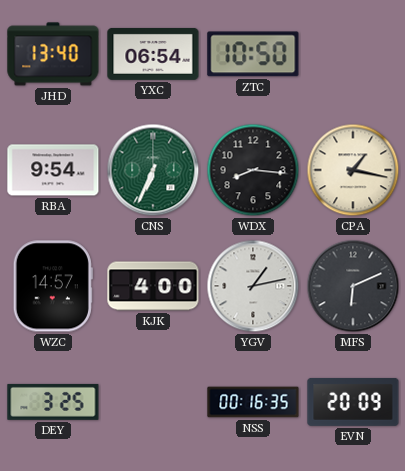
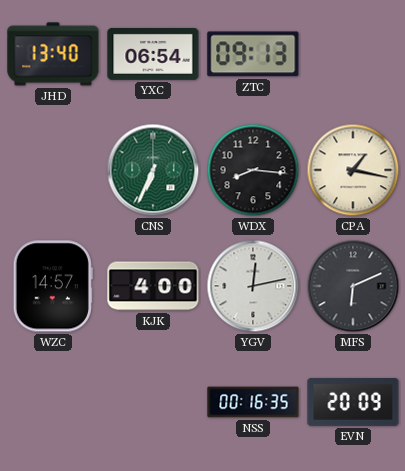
ZTC: 10:50 -> 09:13
RBA: 9:54 -> none
YGV: 1:13 -> 12:13
DEY: 3:25 -> none
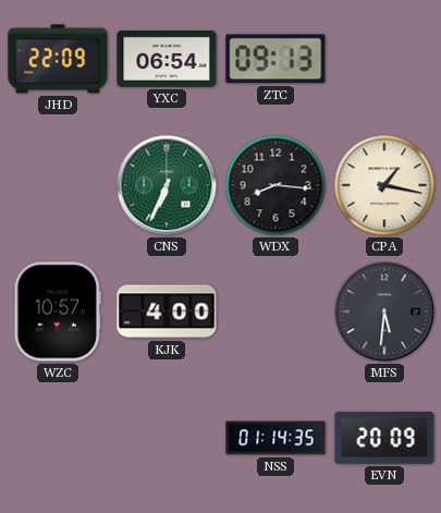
JHD: 13:40 -> 22:09
WZC: 14:57 -> 10:57
YGV: 12:13 -> none
MFS: 6:11 -> 5:31
NSS: 00:16 -> 01:14
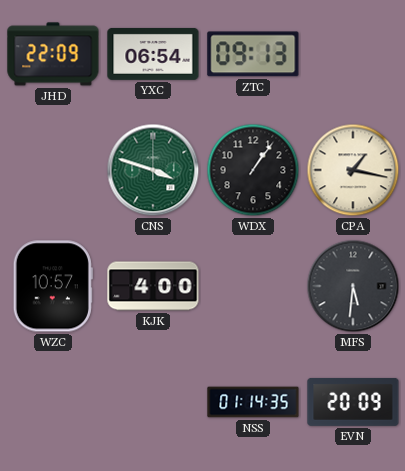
CNS: 6:34 -> 3:48
WDX: 8:16 -> 1:06
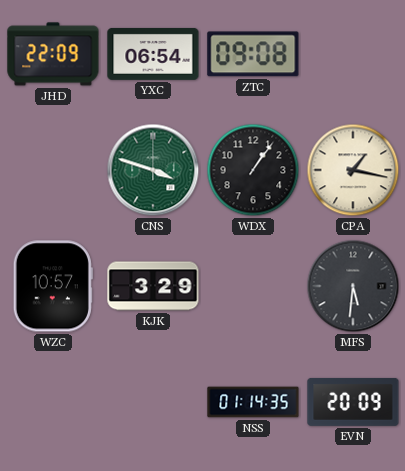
ZTC: 09:13 -> 09:08
KJK: 4:00 -> 3:29
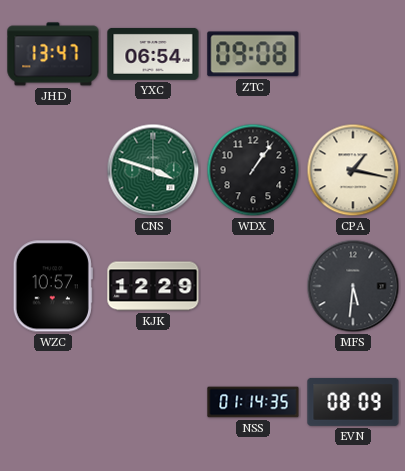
JHD: 22:09 -> 13:47
KJK: 3:29 -> 12:29
EVN: 20:09 -> 08:09
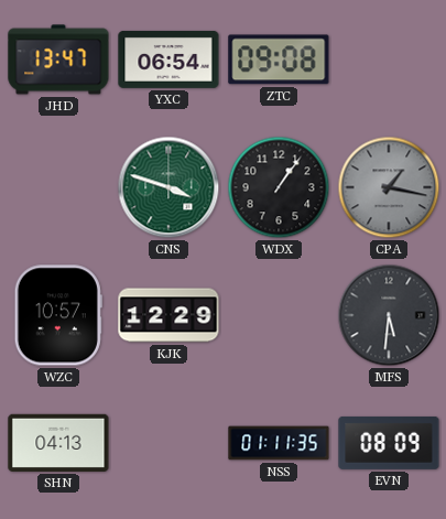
CPA dial: cream -> grey
SHN: none -> 04:13
NSS: 01:14 -> 01:11
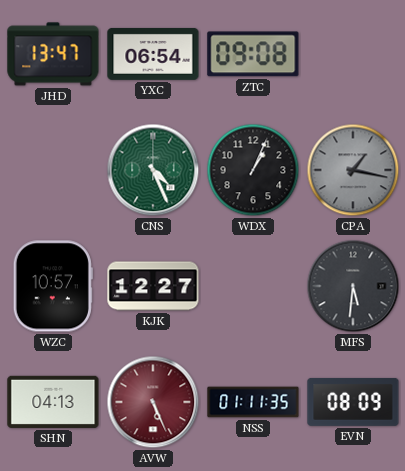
CNS: 3:48 -> 4:26
WDX: 1:06 -> 1:04
KJK: 12:29 -> 12:27
AVW: none -> 5:26
